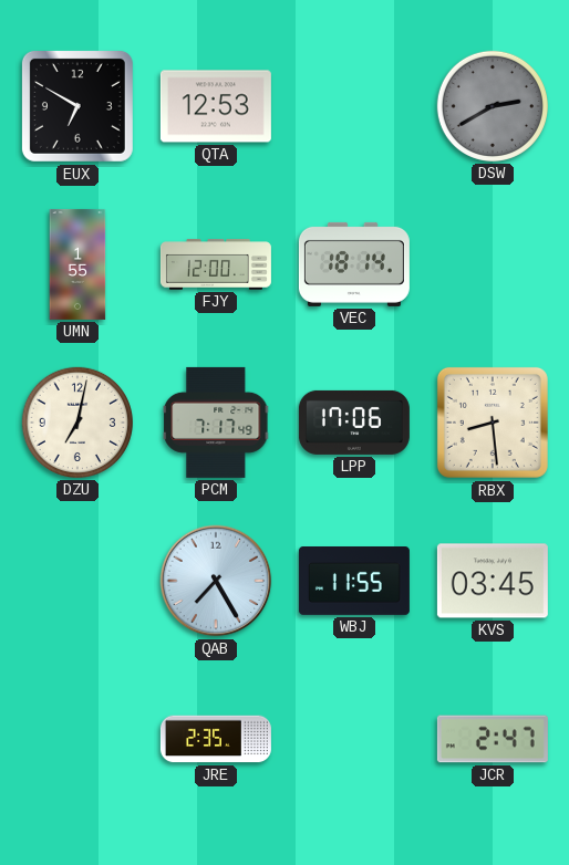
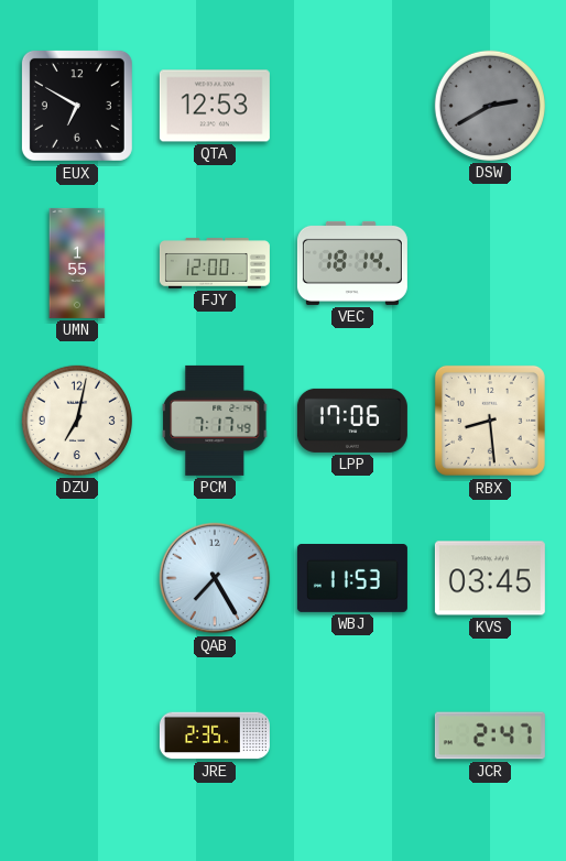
WBJ: 11:55 -> 11:53
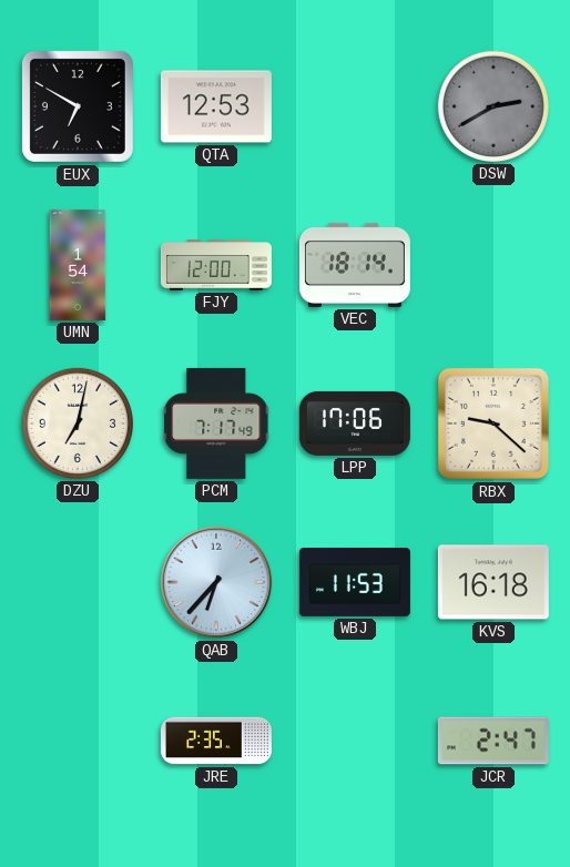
UMN: 1:55 -> 1:54
RBX: 8:29 -> 9:22
QAB: 7:25 -> 6:37
KVS: 03:45 -> 16:18
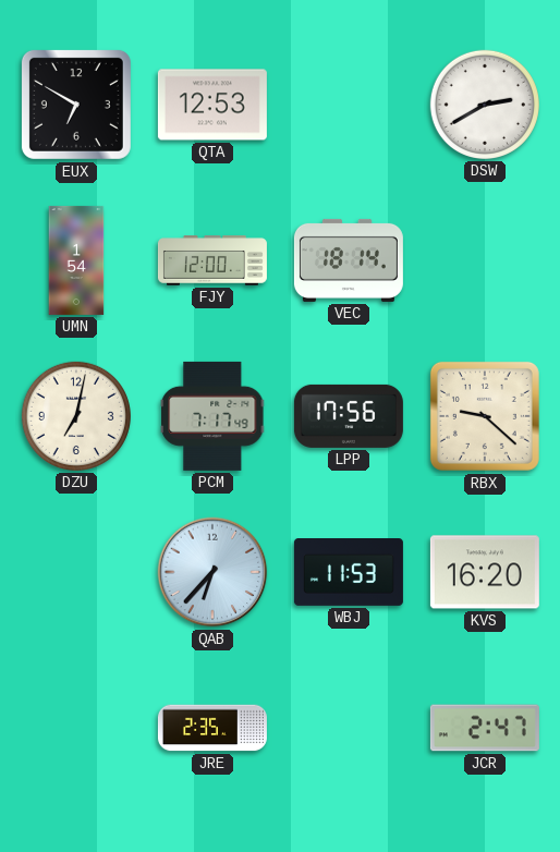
DSW dial: grey -> white
LPP: 17:06 -> 17:56
KVS: 16:18 -> 16:20
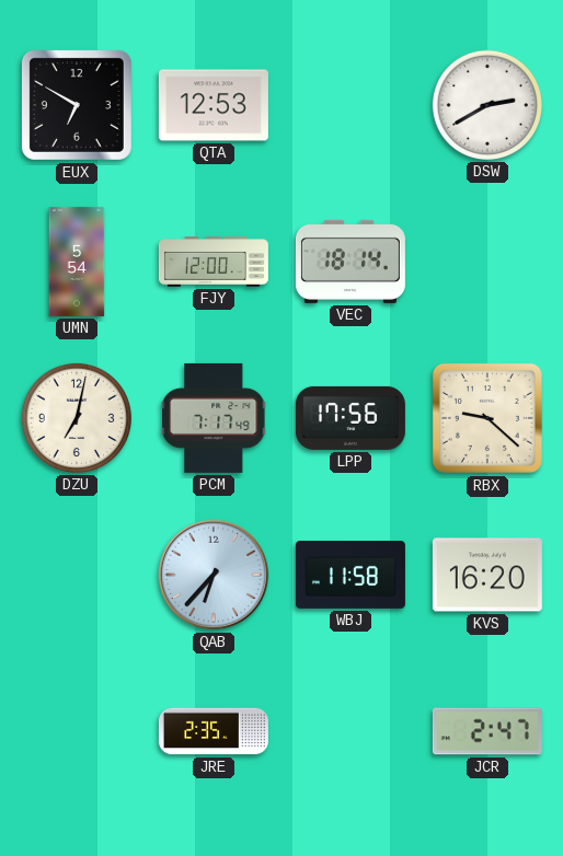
UMN: 1:54 -> 5:54
WBJ: 11:53 -> 11:58
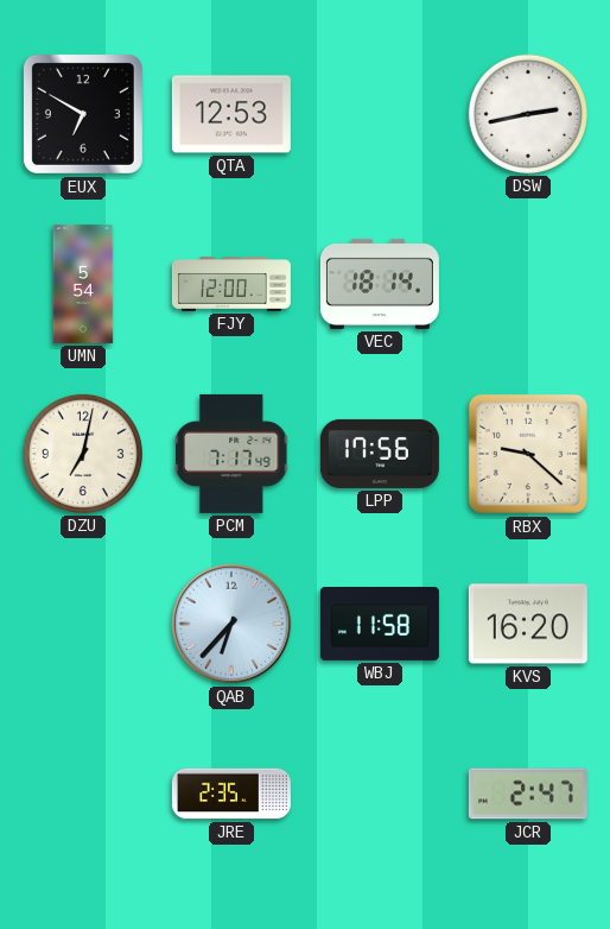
DSW: 2:40 -> 2:43
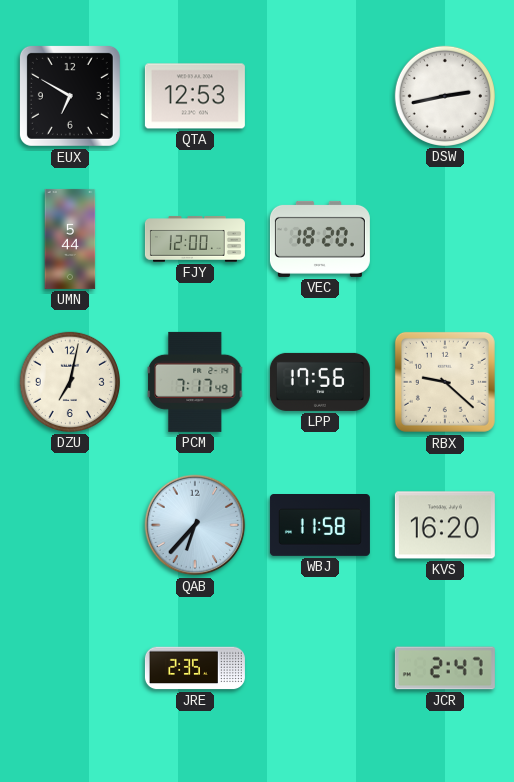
UMN: 5:54 -> 5:44
VEC: 18:14 -> 18:20
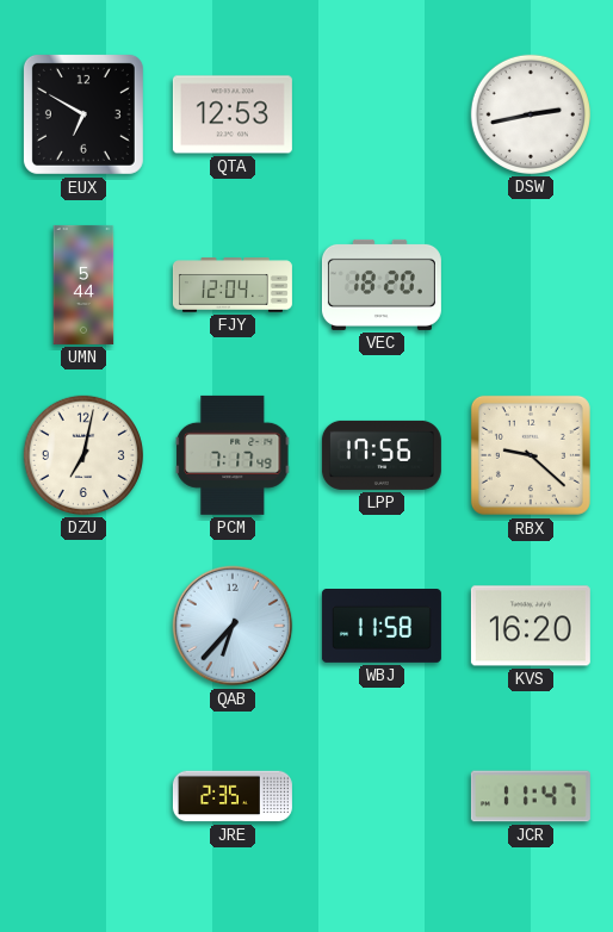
FJY: 12:00 -> 12:04
JCR: 2:47 -> 11:47
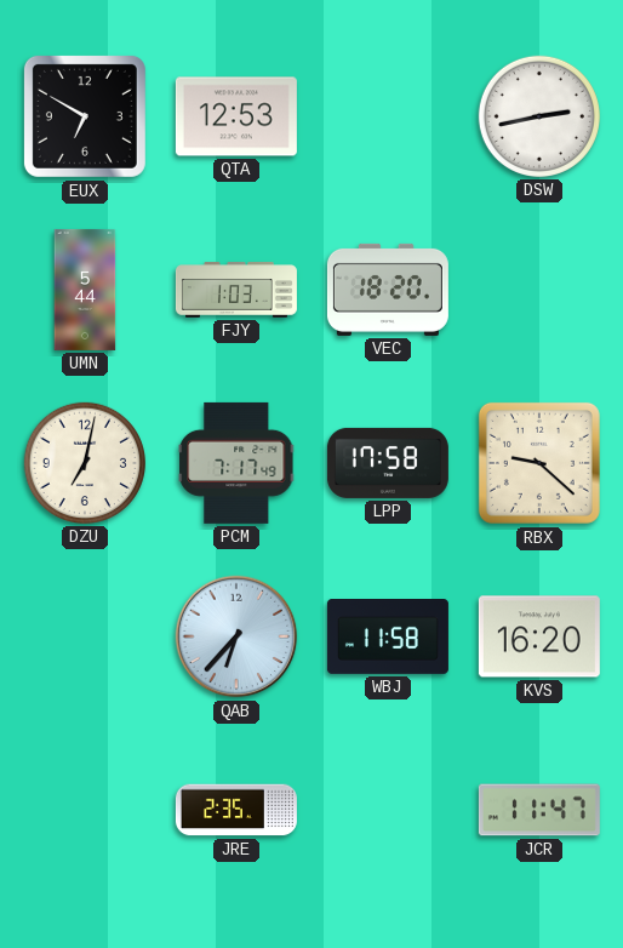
FJY: 12:04 -> 1:03
LPP: 17:56 -> 17:58
